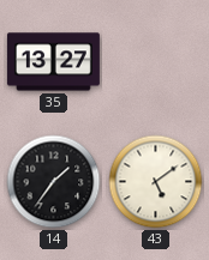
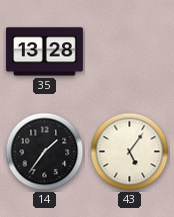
35: 13:27 -> 13:28
43: 5:09 -> 5:06
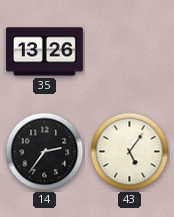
35: 13:28 -> 13:26
14: 1:36 -> 2:36
